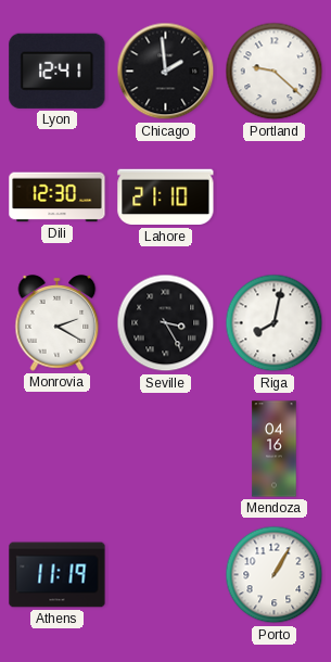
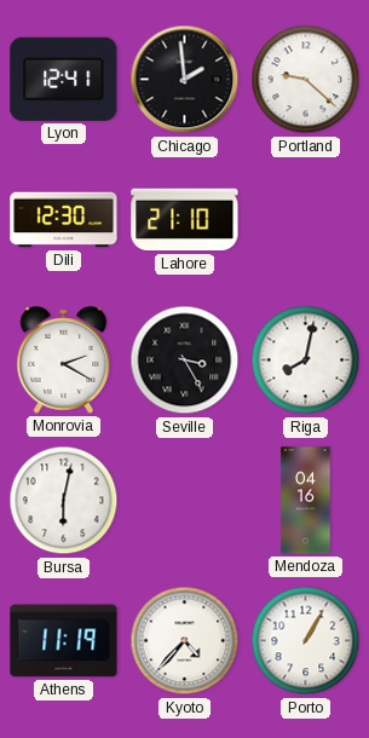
Bursa: none -> 6:02
Kyoto: none -> 4:37
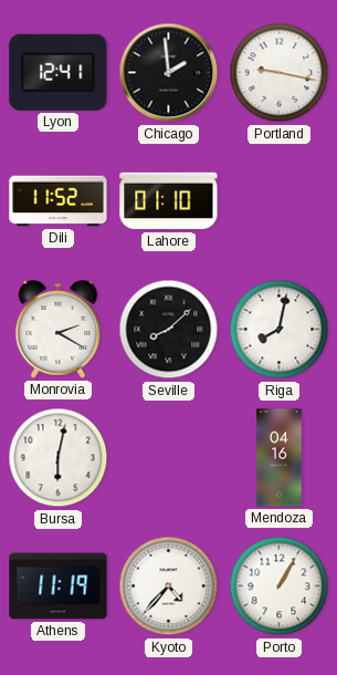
Portland: 9:22 -> 9:17
Dili: 12:30 -> 11:52
Lahore: 21:10 -> 01:10
Seville: 3:25 -> 8:08
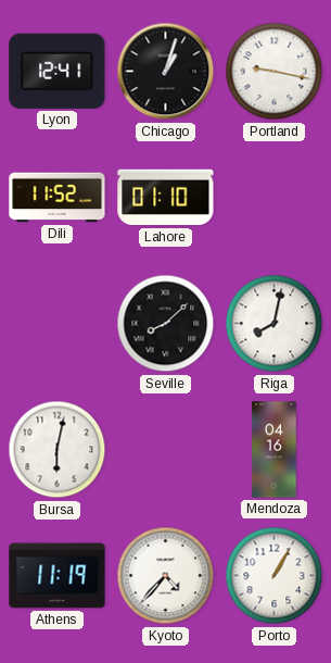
Chicago: 1:59 -> 1:03
Monrovia: 2:20 -> none
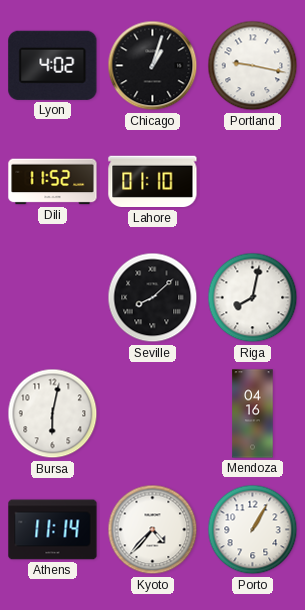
Lyon: 12:41 -> 4:02
Athens: 11:19 -> 11:14
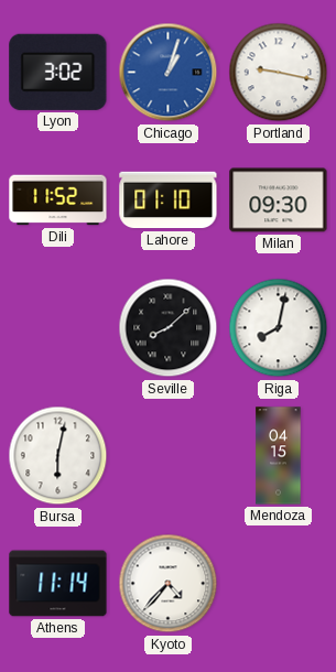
Lyon: 4:02 -> 3:02
Chicago dial: black -> blue
Milan: none -> 09:30
Mendoza: 04:16 -> 04:15
Porto: 1:05 -> none
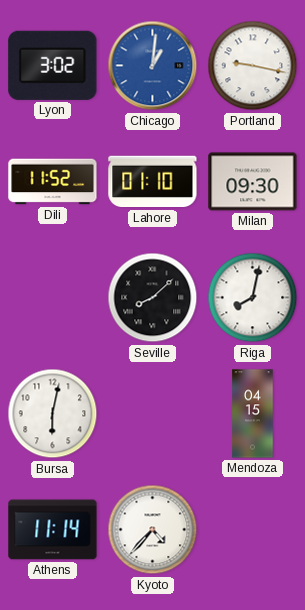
Chicago: 1:03 -> 1:01
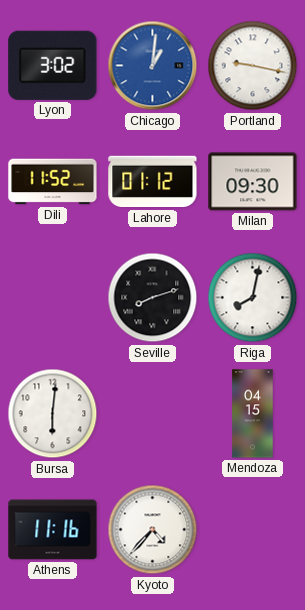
Lahore: 01:10 -> 01:12
Seville: 8:08 -> 8:12
Bursa: 6:02 -> 6:01
Athens: 11:14 -> 11:16
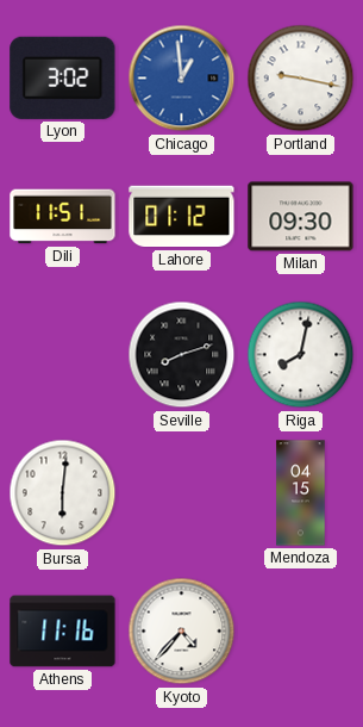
Chicago: 1:01 -> 12:59
Dili: 11:52 -> 11:51
